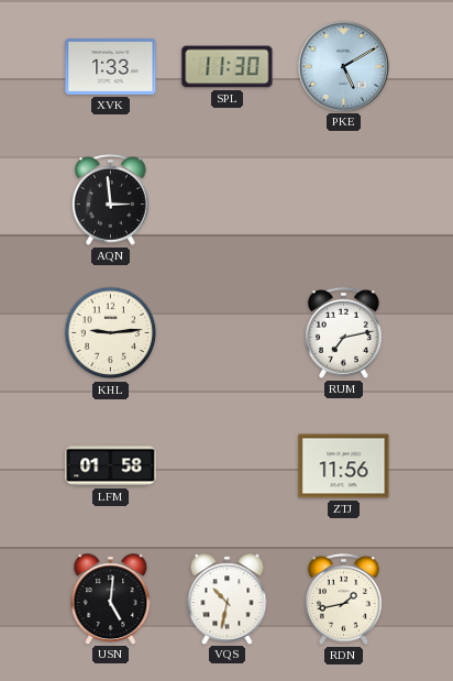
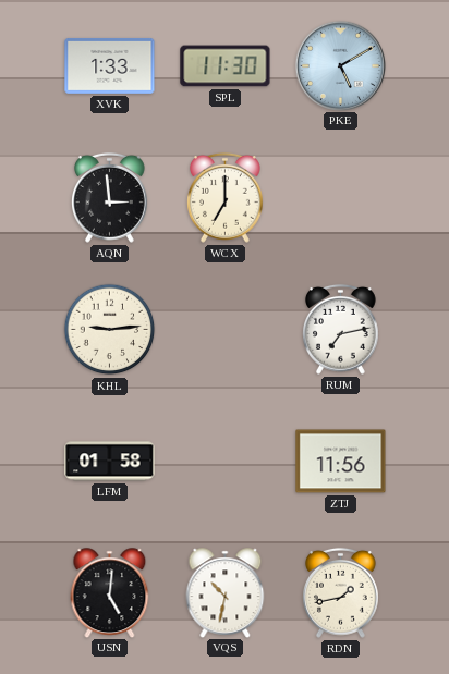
WCX: none -> 7:00
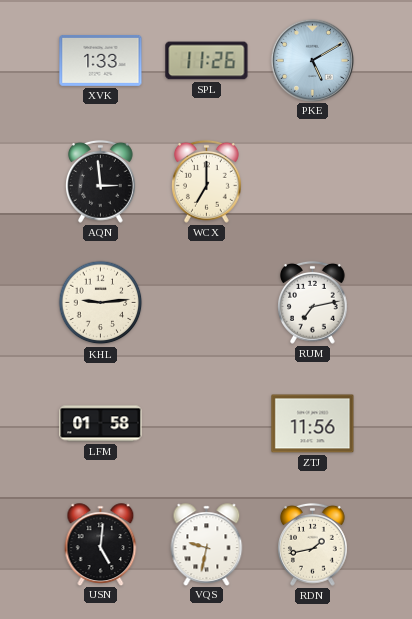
SPL: 11:30 -> 11:26
VQS: 10:32 -> 9:32
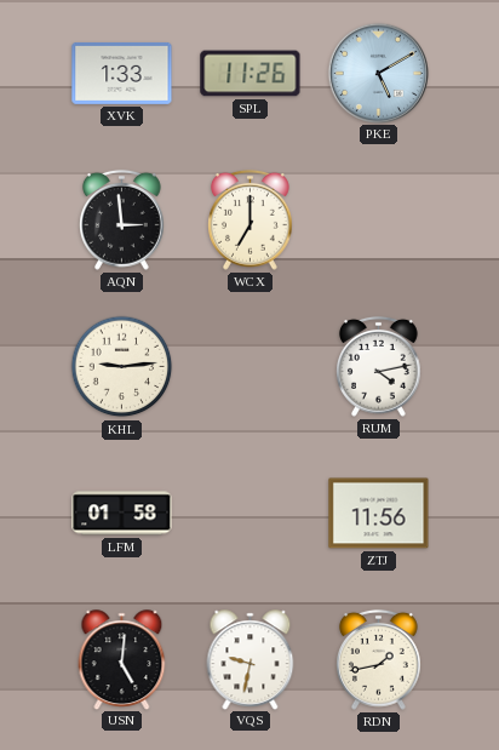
RUM: 7:13 -> 4:13
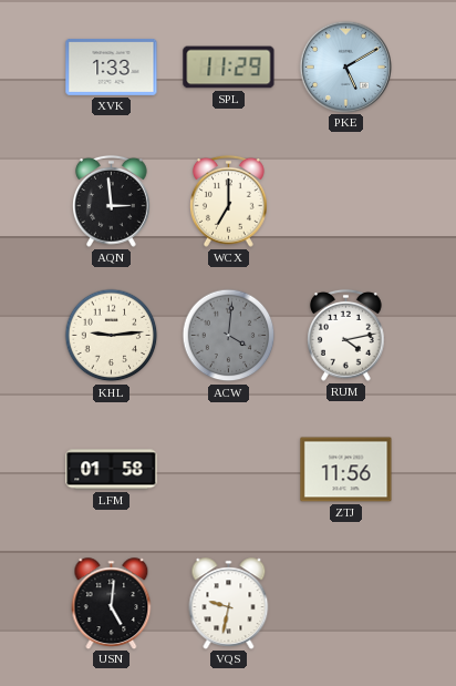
SPL: 11:26 -> 11:29
ACW: none -> 4:01
RDN: 1:43 -> none
